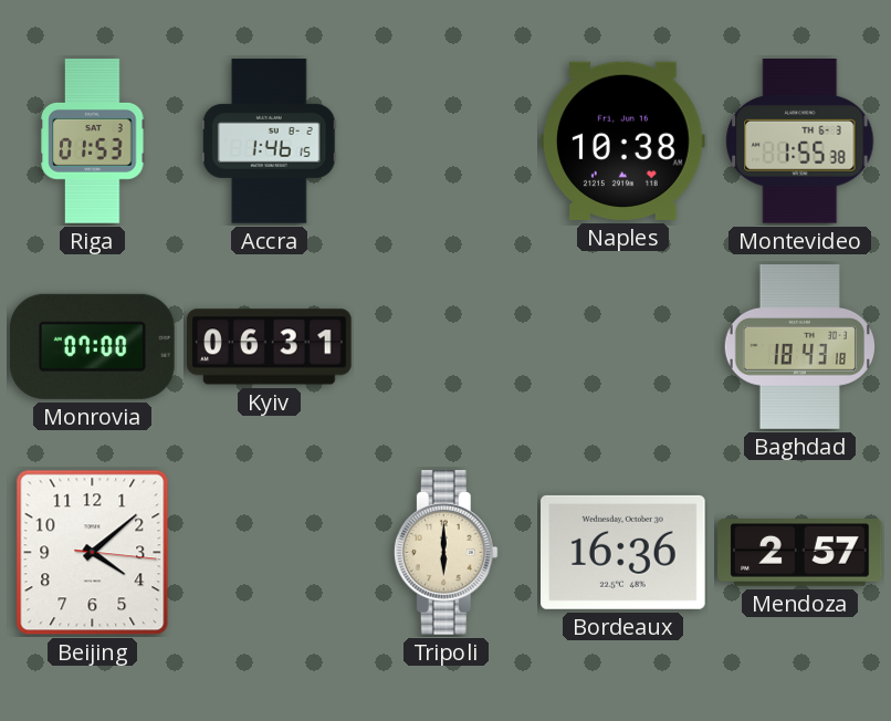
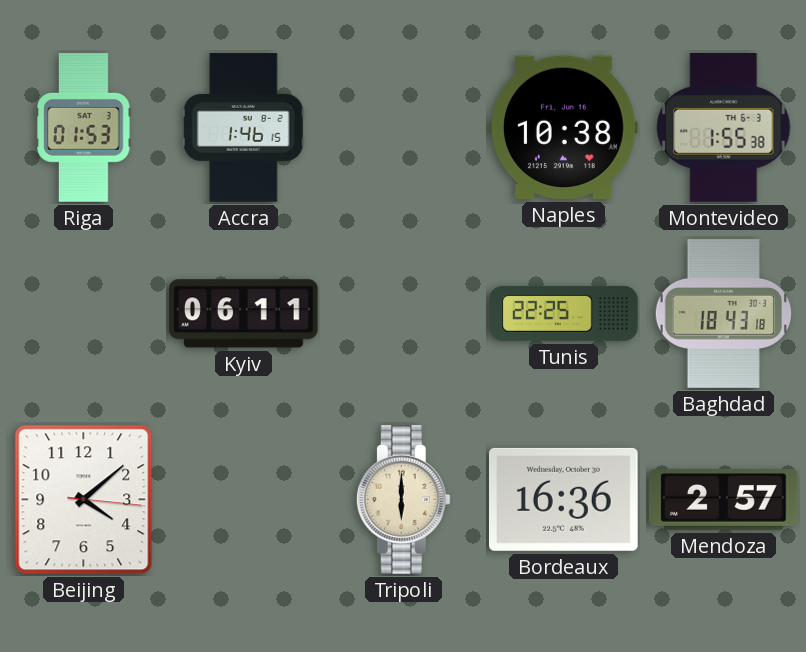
Monrovia: 07:00 -> none
Kyiv: 06:31 -> 06:11
Tunis: none -> 22:25
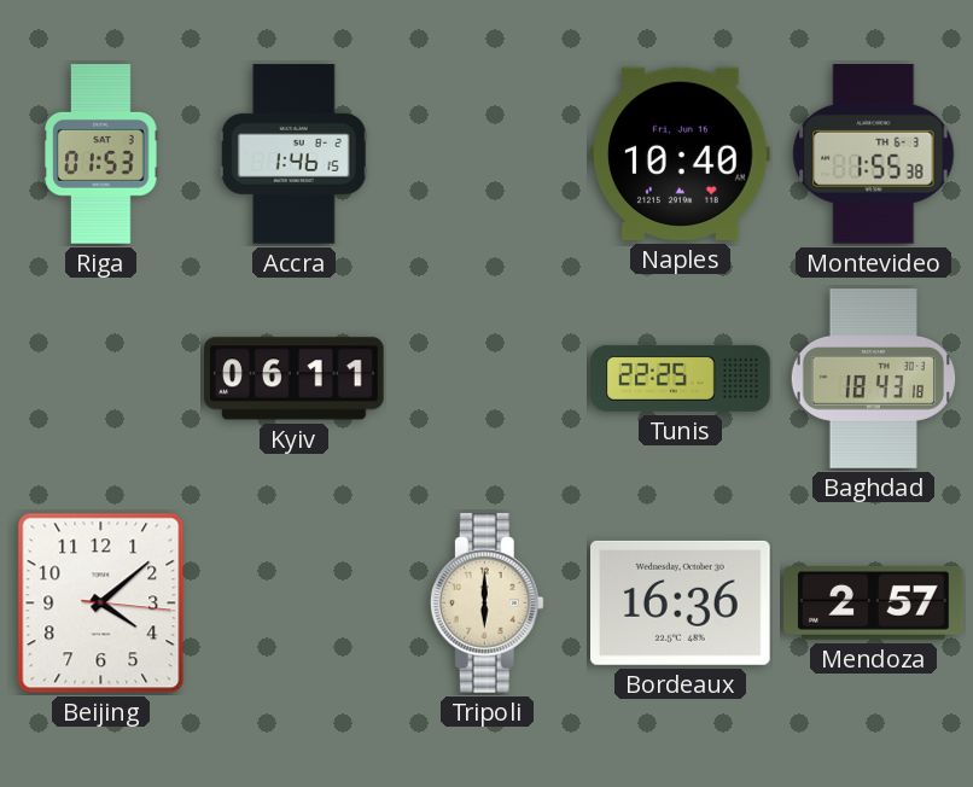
Naples: 10:38 -> 10:40
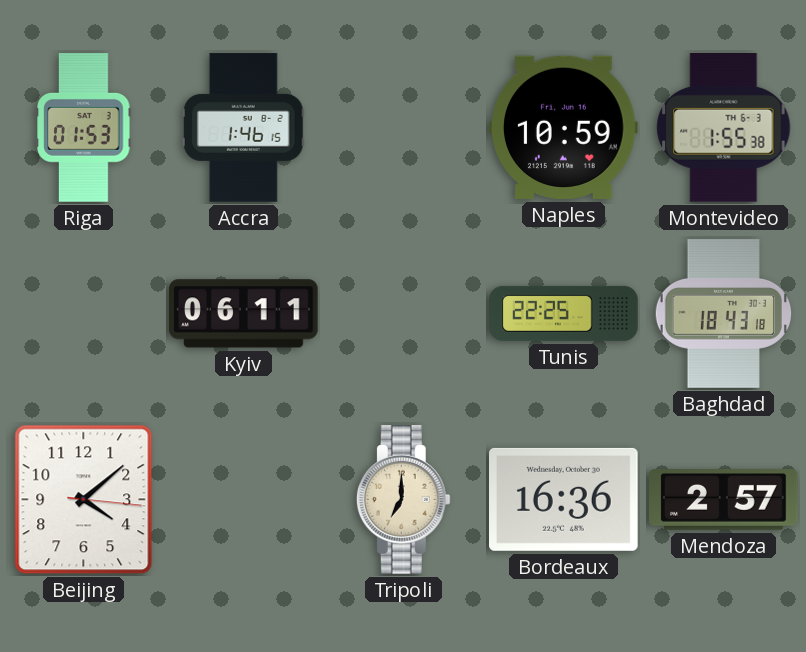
Naples: 10:40 -> 10:59
Tripoli: 6:00 -> 7:00
